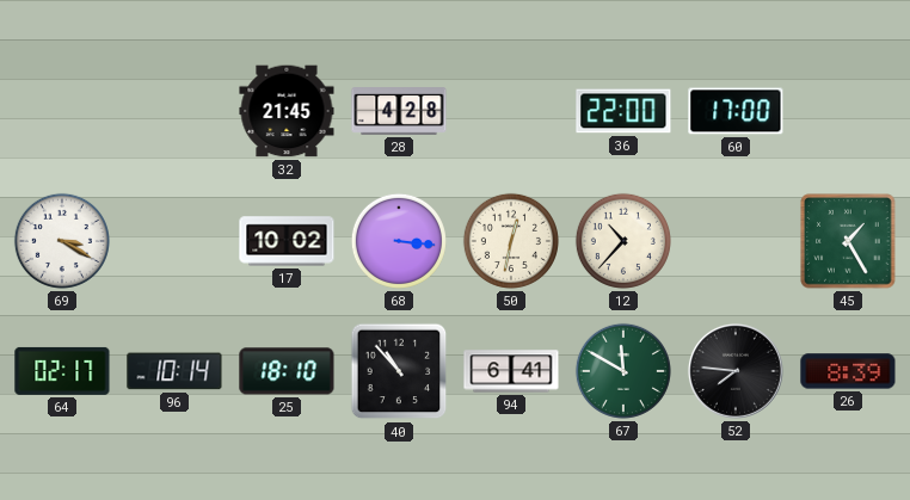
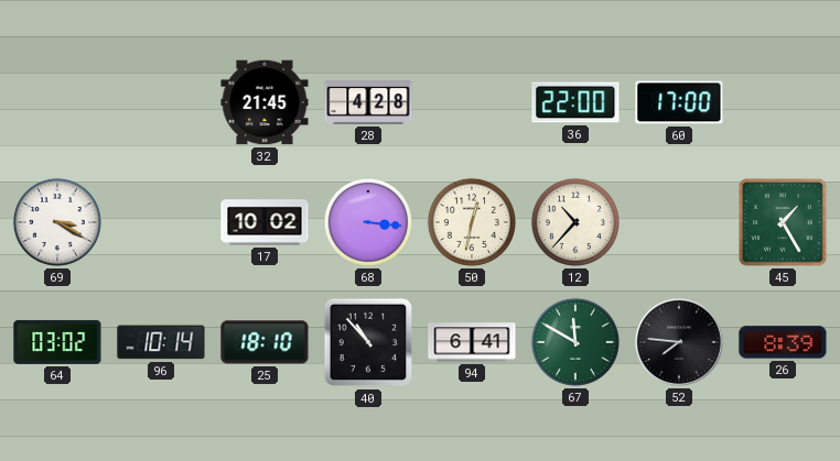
64: 02:17 -> 03:02
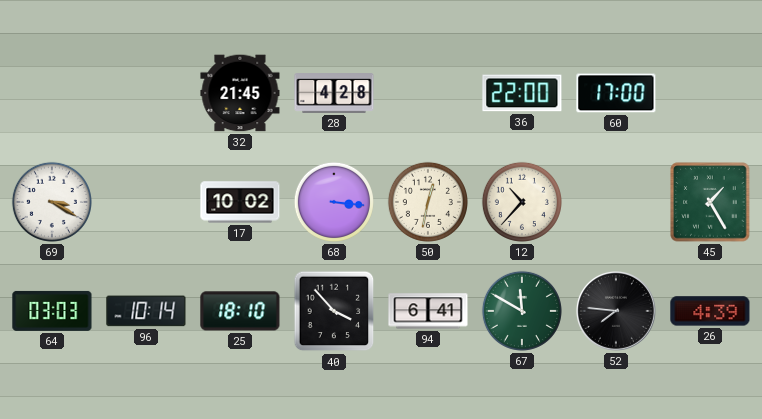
64: 03:02 -> 03:03
40: 10:53 -> 3:53
26: 8:39 -> 4:39
